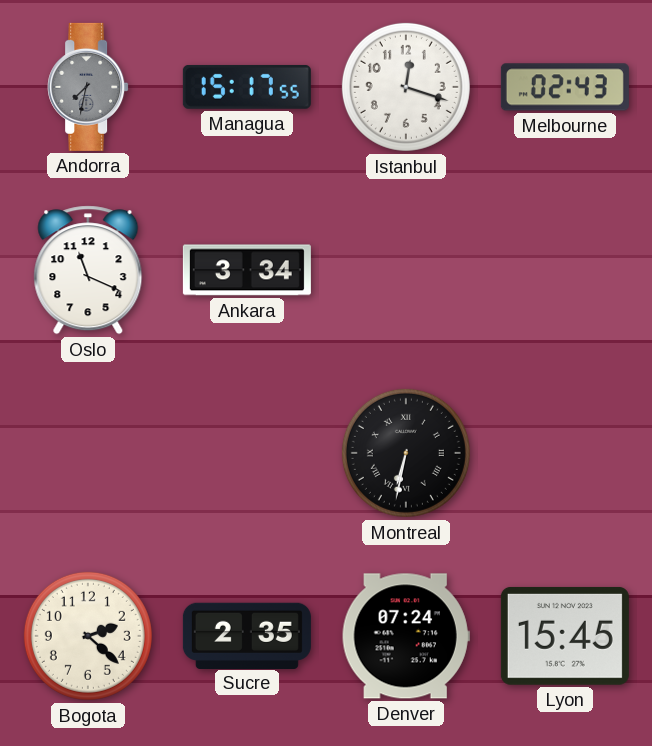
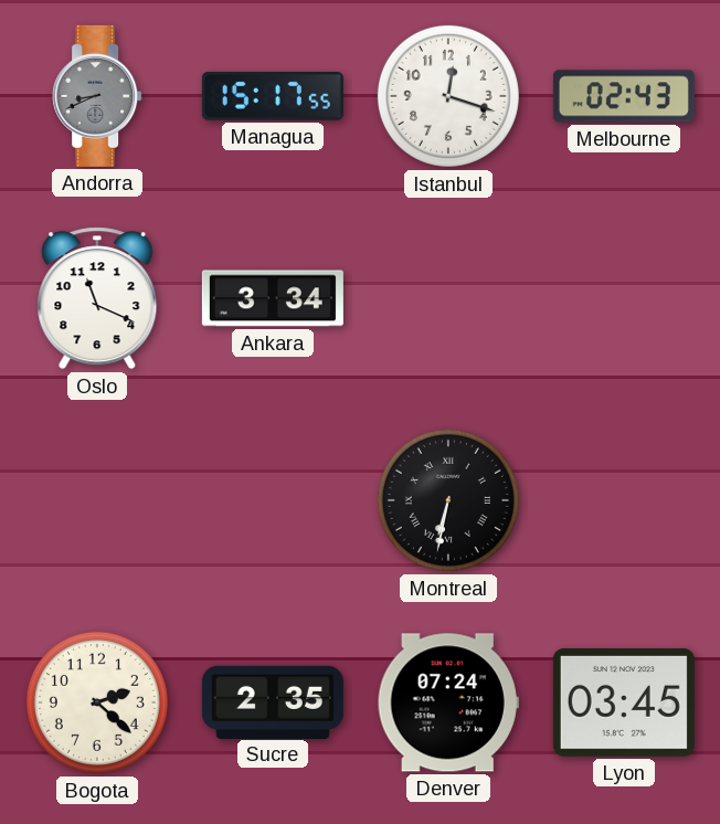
Andorra: 7:32 -> 8:41
Lyon: 15:45 -> 03:45
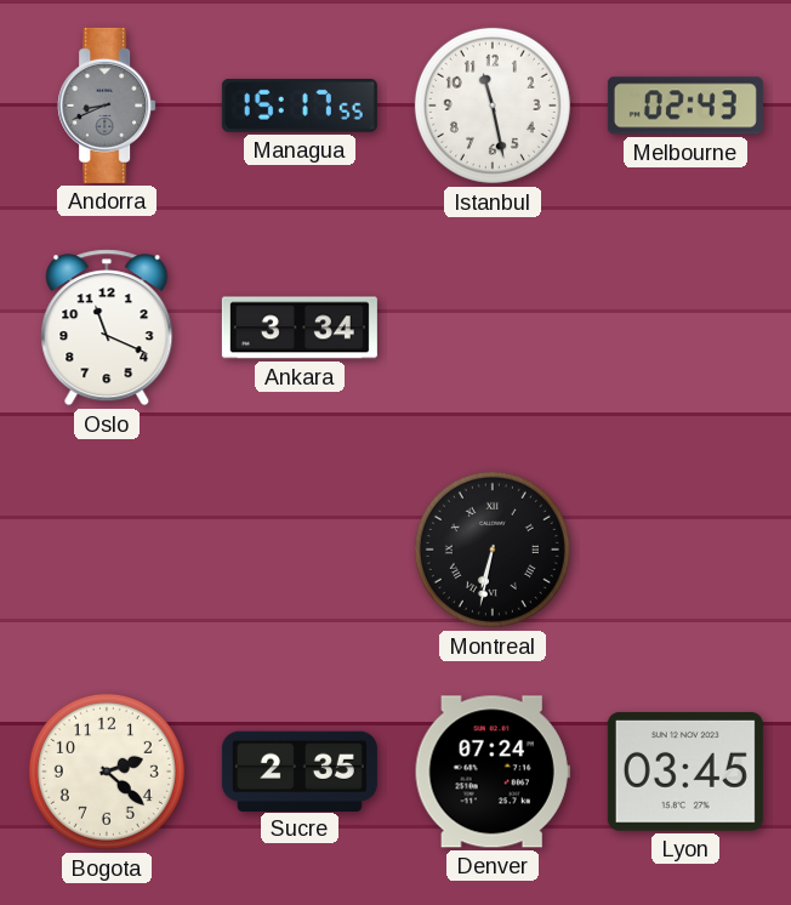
Istanbul: 12:18 -> 11:28
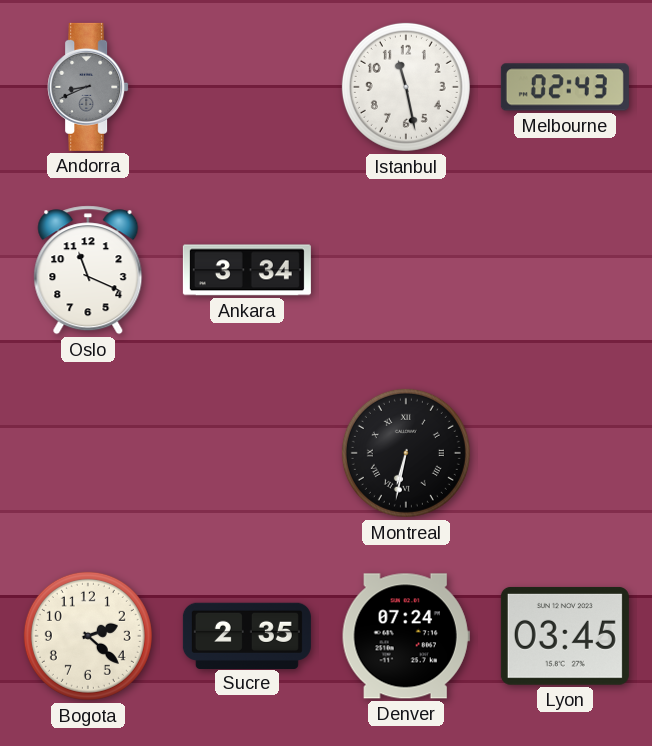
Managua: 15:17 -> none
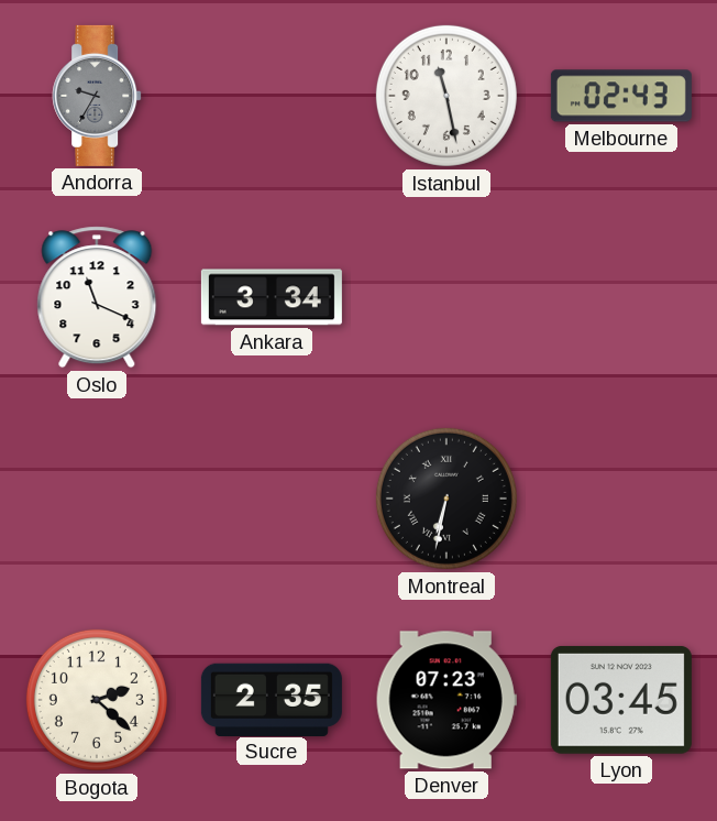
Andorra: 8:41 -> 9:35
Denver: 07:24 -> 07:23
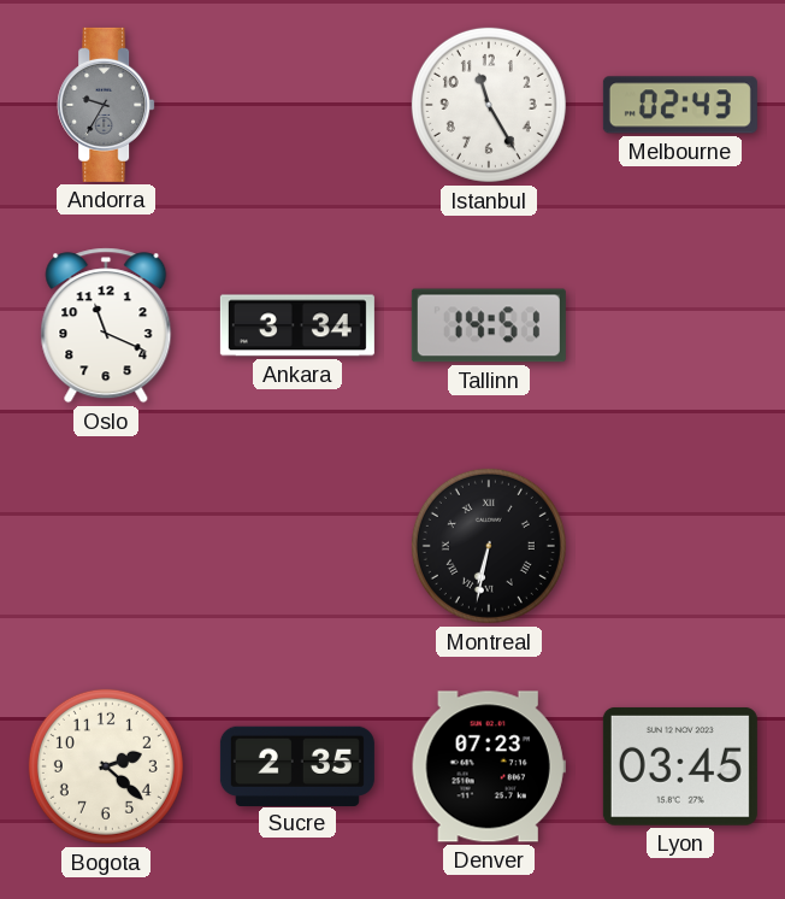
Istanbul: 11:28 -> 11:25
Tallinn: none -> 14:51
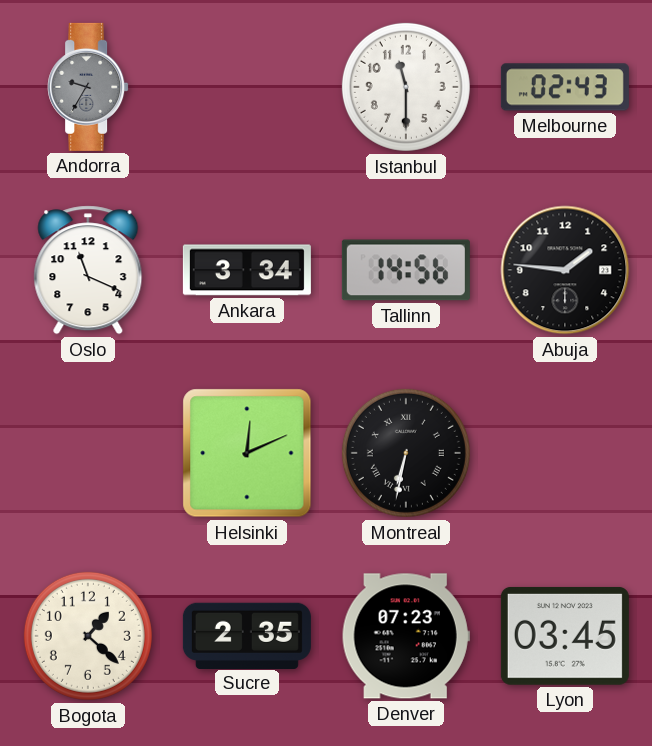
Istanbul: 11:25 -> 11:30
Tallinn: 14:51 -> 14:56
Abuja: none -> 1:46
Helsinki: none -> 12:11
Bogota: 2:22 -> 1:22
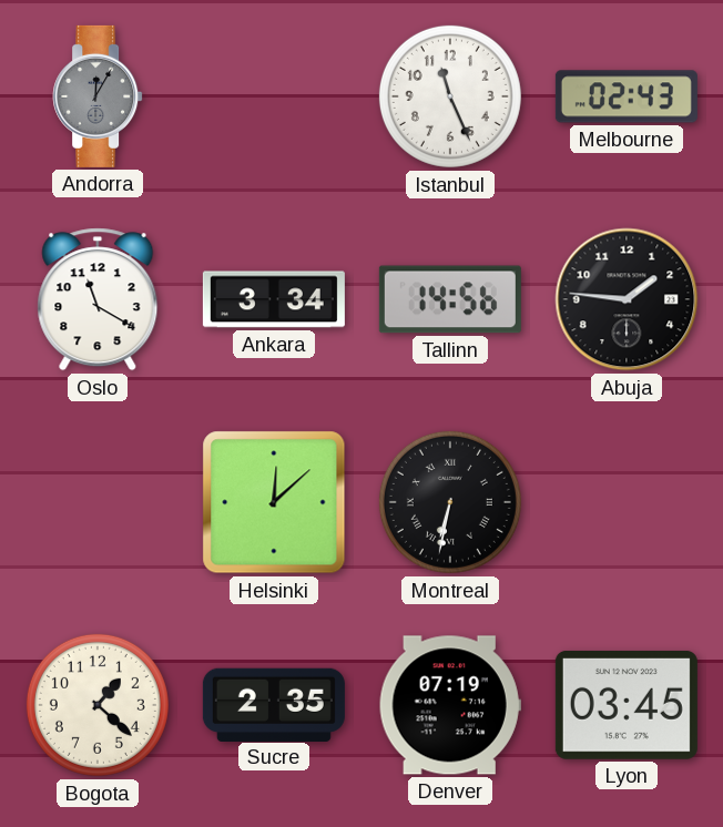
Andorra: 9:35 -> 12:05
Istanbul: 11:30 -> 11:26
Oslo: 11:19 -> 11:20
Helsinki: 12:11 -> 12:08
Denver: 07:23 -> 07:19
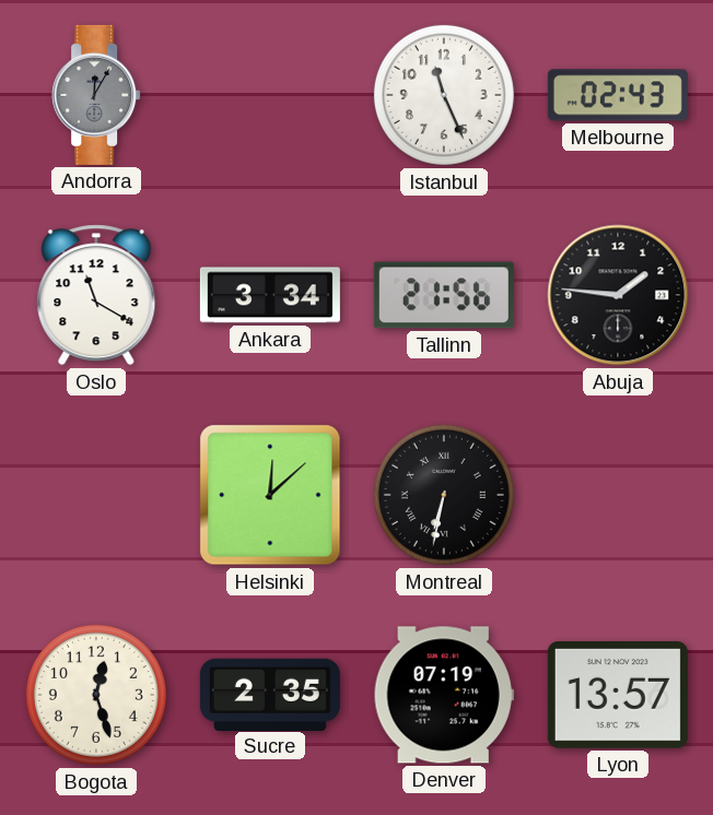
Tallinn: 14:56 -> 21:56
Bogota: 1:22 -> 12:27
Lyon: 03:45 -> 13:57
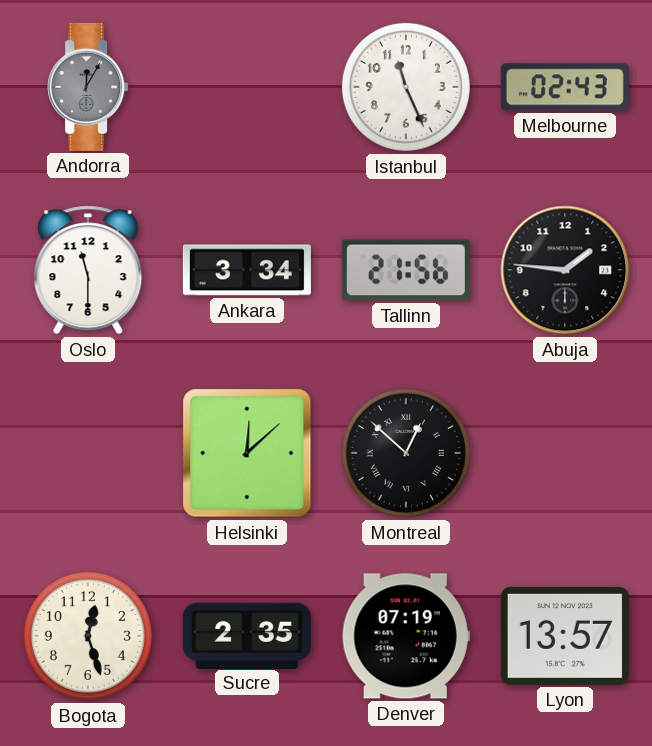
Oslo: 11:20 -> 11:30
Montreal: 6:32 -> 12:52
